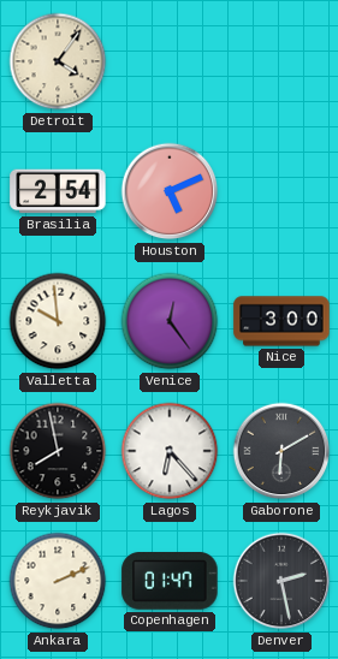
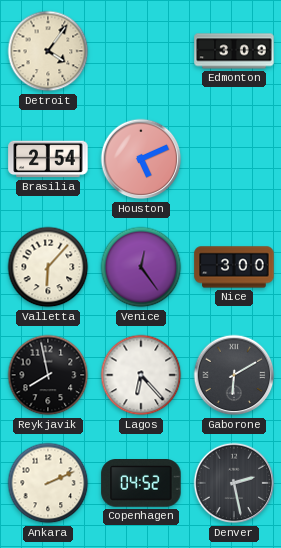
Edmonton: none -> 3:09
Valletta: 9:59 -> 6:07
Copenhagen: 01:47 -> 04:52
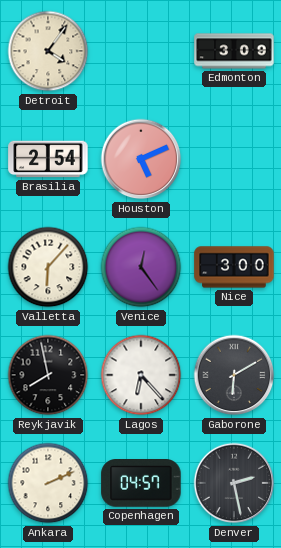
Copenhagen: 04:52 -> 04:57
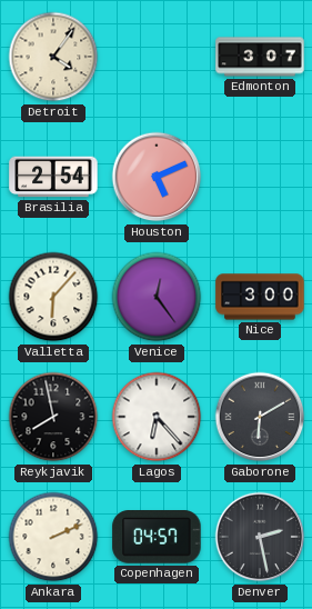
Edmonton: 3:09 -> 3:07
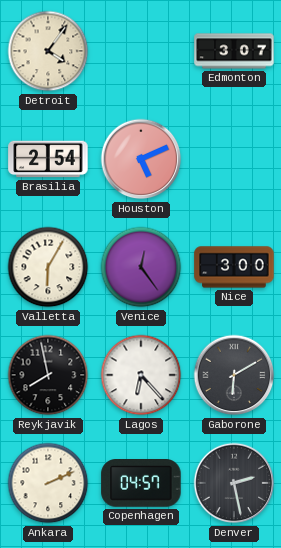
Valletta: 6:07 -> 6:05
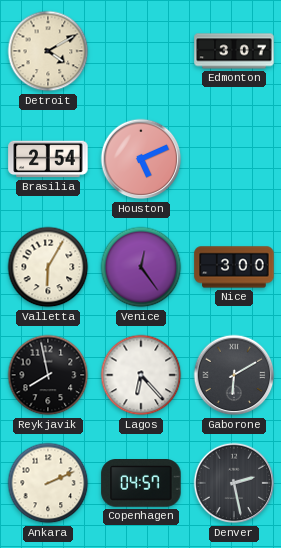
Detroit: 4:06 -> 4:10
